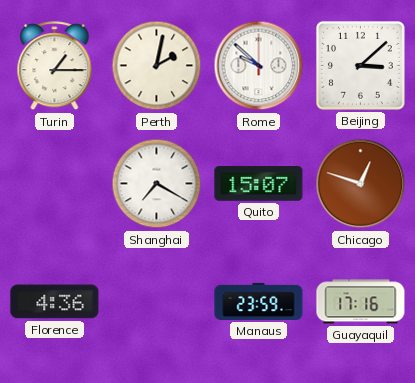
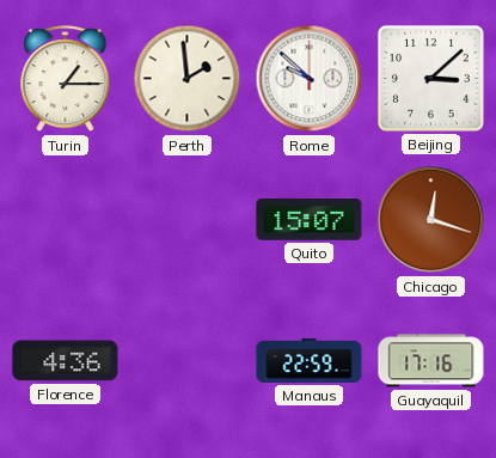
Perth: 2:02 -> 1:59
Shanghai: 7:20 -> none
Chicago: 12:48 -> 12:18
Manaus: 23:59 -> 22:59
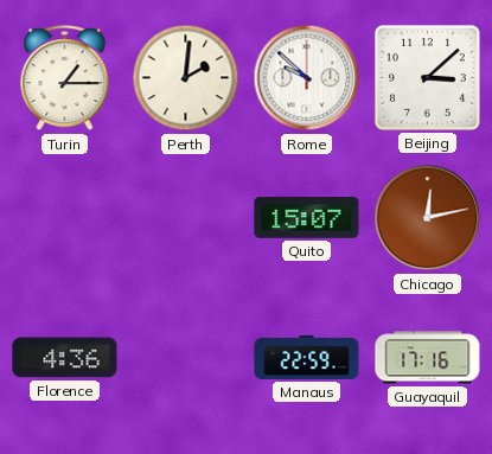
Perth: 1:59 -> 2:01
Chicago: 12:18 -> 12:13
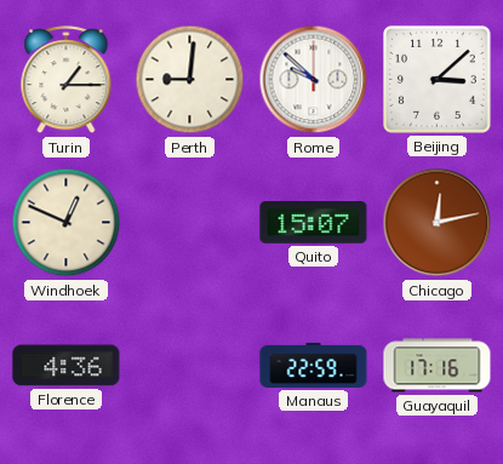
Perth: 2:01 -> 9:01
Windhoek: none -> 12:49
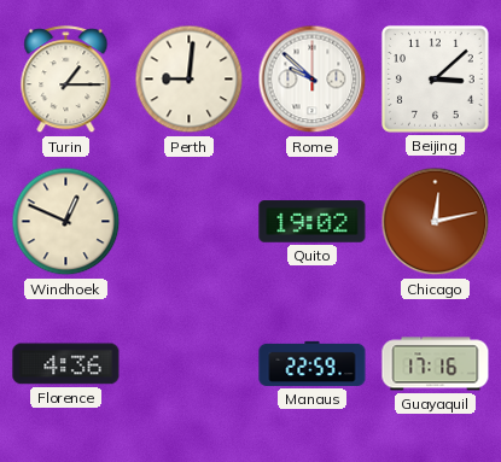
Quito: 15:07 -> 19:02
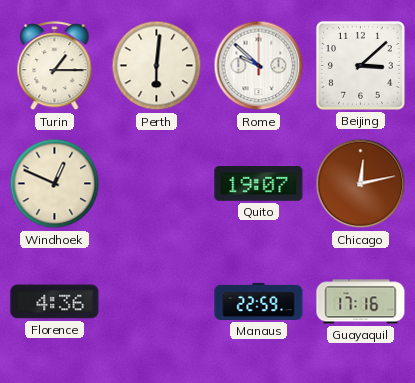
Perth: 9:01 -> 6:01
Quito: 19:02 -> 19:07
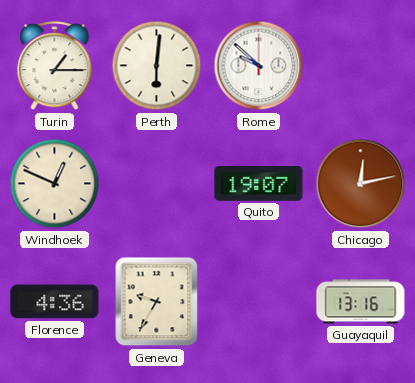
Beijing: 3:08 -> none
Geneva: none -> 9:35
Manaus: 22:59 -> none
Guayaquil: 17:16 -> 13:16
